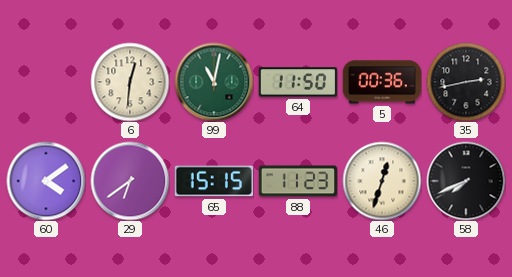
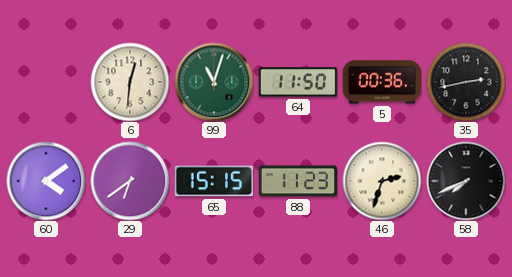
99: 11:02 -> 11:03
46: 12:33 -> 2:33
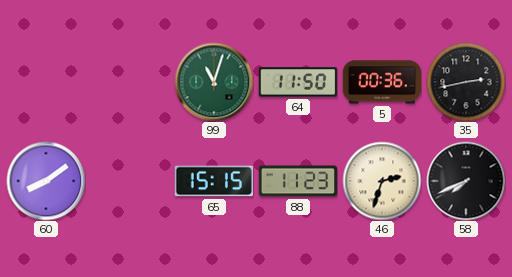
6: 12:31 -> none
60: 4:09 -> 8:09
29: 6:39 -> none
